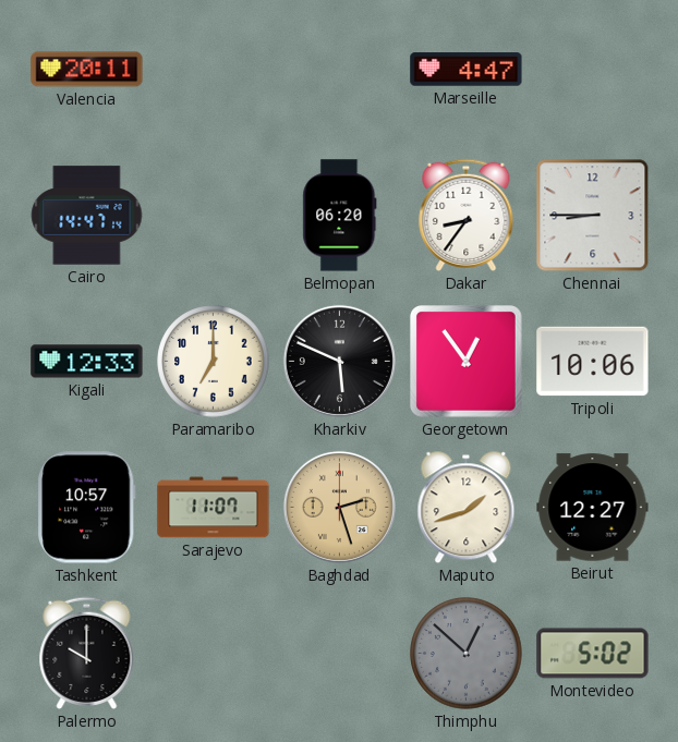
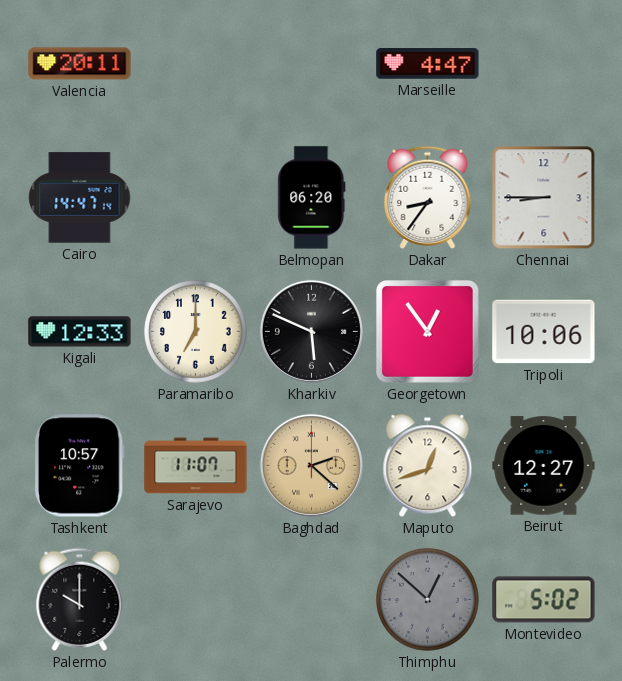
Baghdad: 2:27 -> 2:22
Maputo: 1:42 -> 12:42
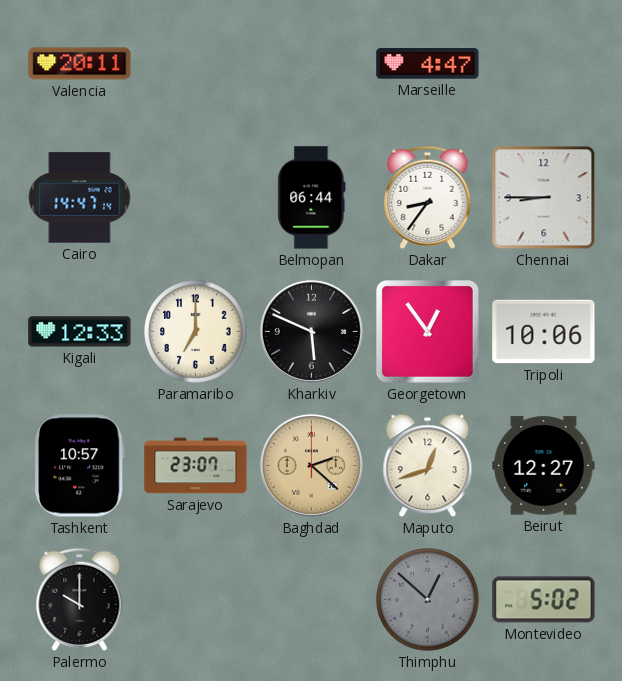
Belmopan: 06:20 -> 06:44
Sarajevo: 11:07 -> 23:07
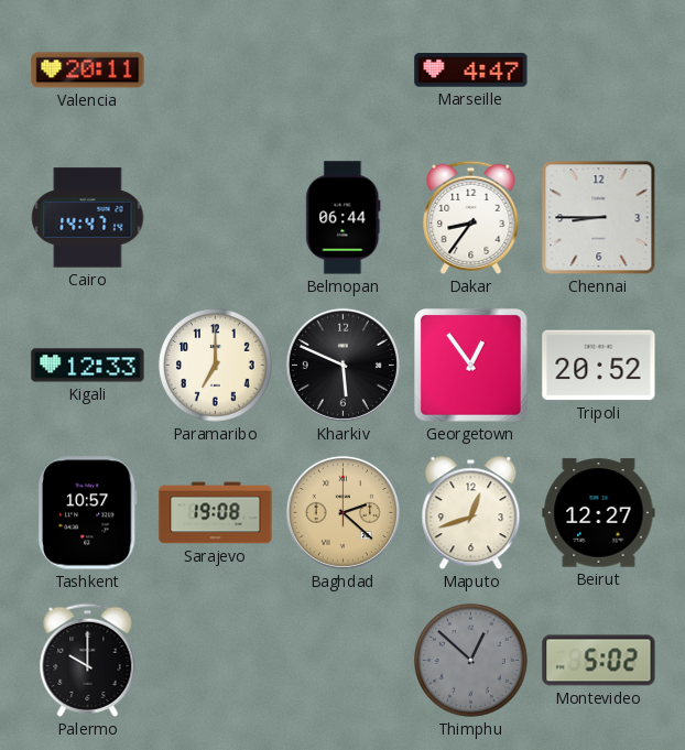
Tripoli: 10:06 -> 20:52
Sarajevo: 23:07 -> 19:08
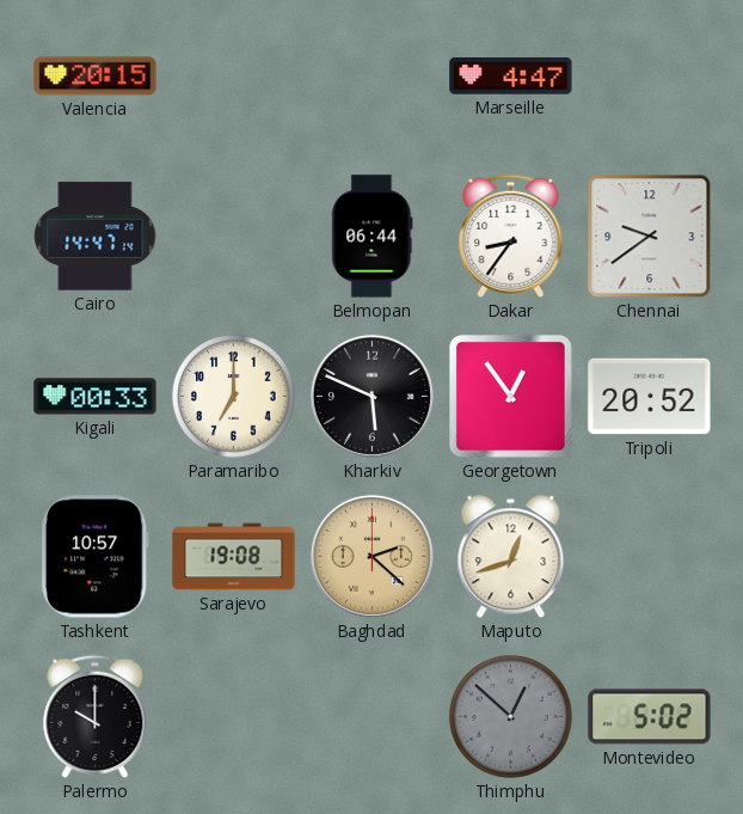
Valencia: 20:11 -> 20:15
Chennai: 8:45 -> 9:39
Kigali: 12:33 -> 00:33
Beirut: 12:27 -> none
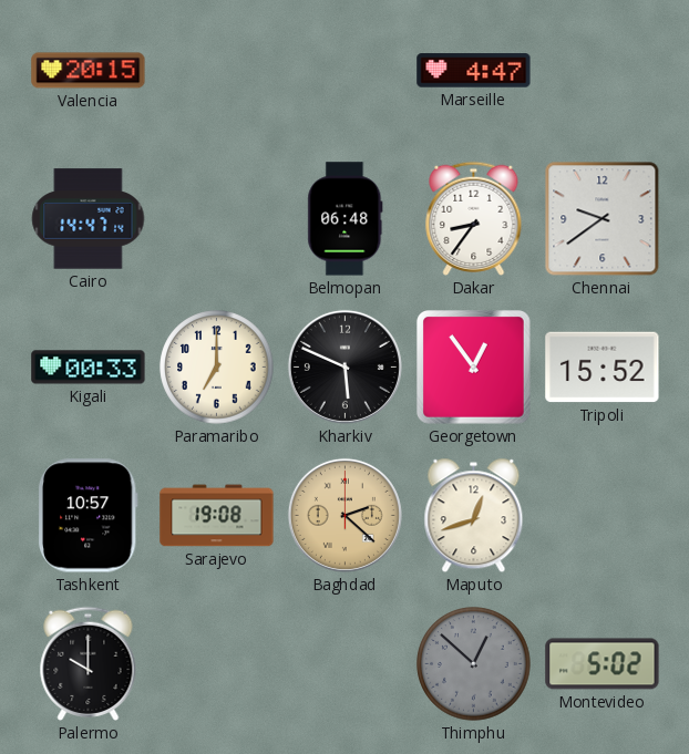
Belmopan: 06:44 -> 06:48
Tripoli: 20:52 -> 15:52
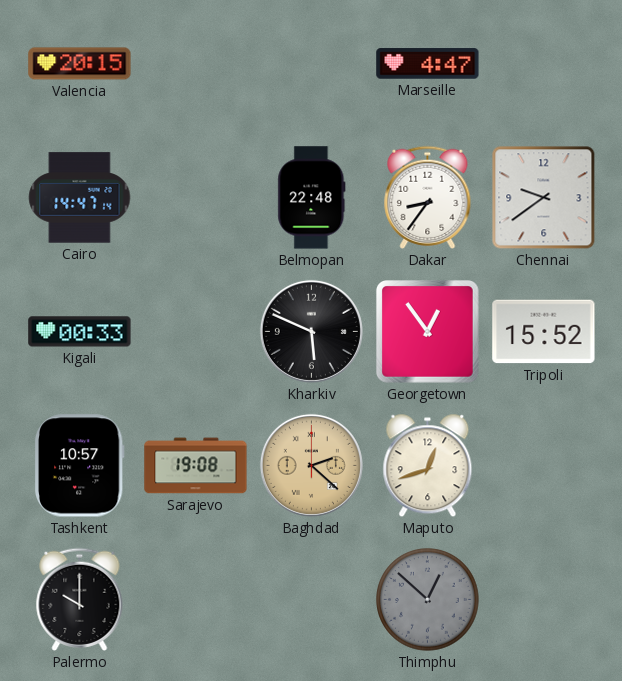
Belmopan: 06:48 -> 22:48
Paramaribo: 7:00 -> none
Montevideo: 5:02 -> none
